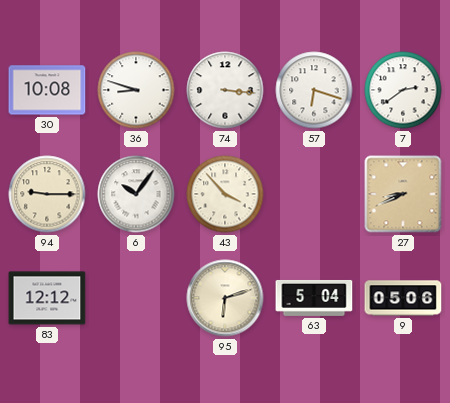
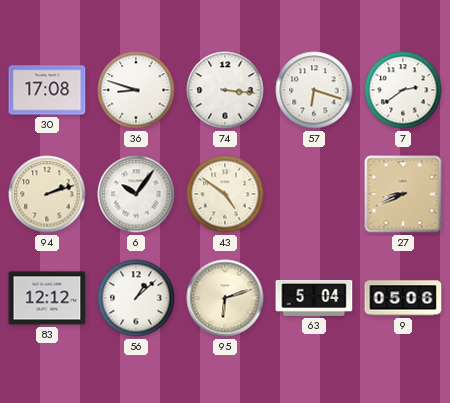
30: 10:08 -> 17:08
94: 9:15 -> 2:12
43: 3:53 -> 4:51
56: none -> 1:08
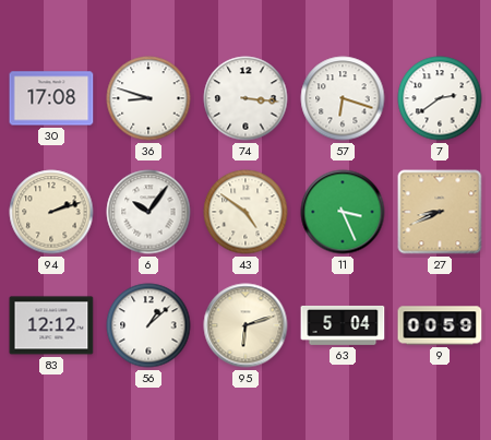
11: none -> 3:26
9: 05:06 -> 00:59
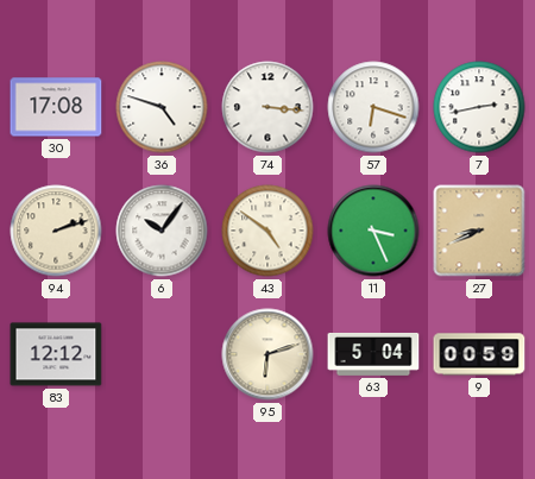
36: 8:48 -> 4:48
7: 2:39 -> 2:43
56: 1:08 -> none
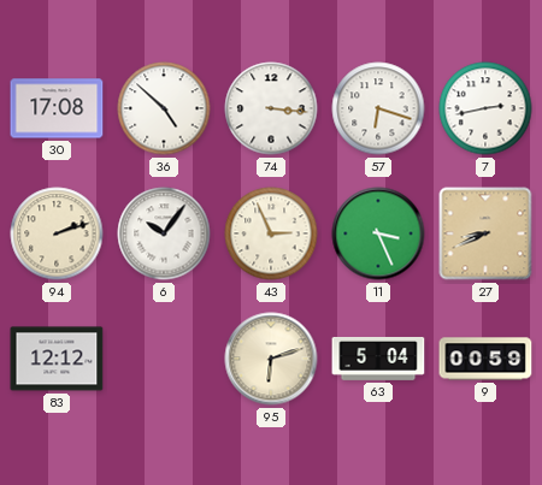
36: 4:48 -> 4:52
43: 4:51 -> 2:56
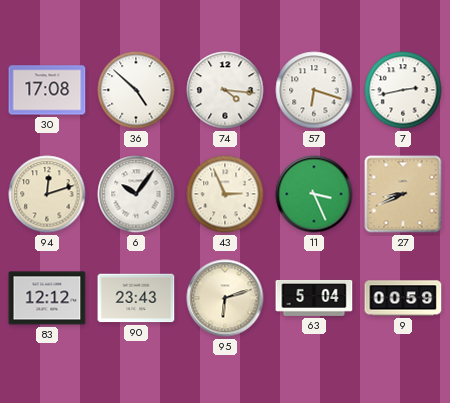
74: 3:16 -> 4:16
94: 2:12 -> 12:12
90: none -> 23:43
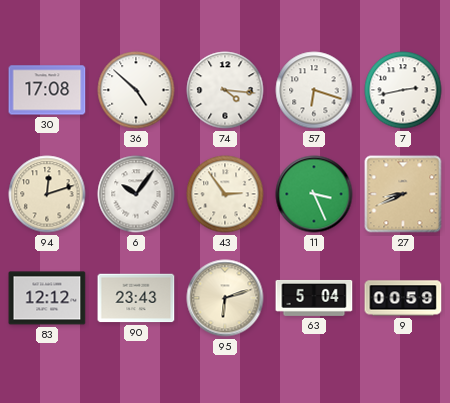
43: 2:56 -> 2:54
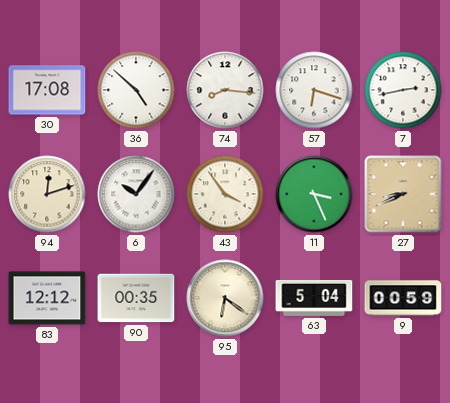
74: 4:16 -> 8:16
43: 2:54 -> 3:54
90: 23:43 -> 00:35
95: 6:12 -> 6:21
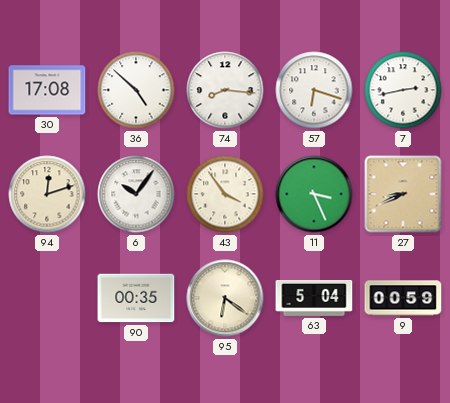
83: 12:12 -> none
